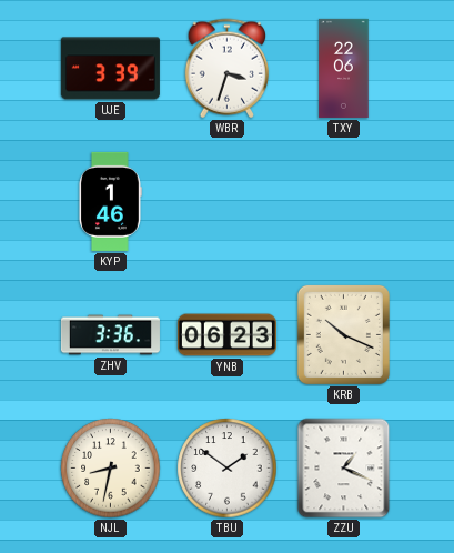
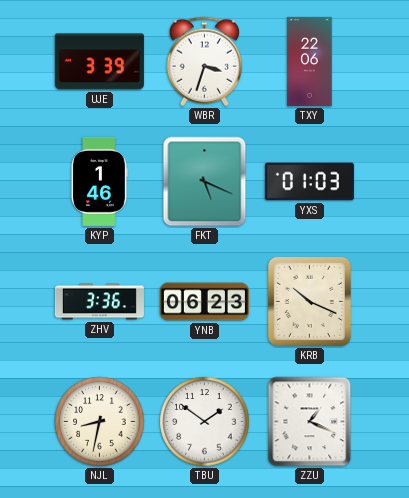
FKT: none -> 5:19
YXS: none -> 01:03
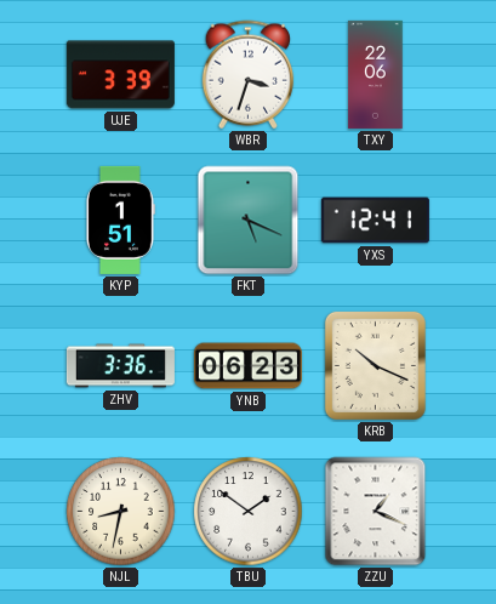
KYP: 1:46 -> 1:51
YXS: 01:03 -> 12:41
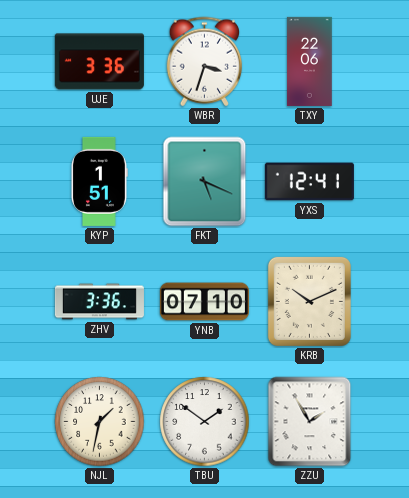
UJE: 3:39 -> 3:36
YNB: 06:23 -> 07:10
KRB: 10:19 -> 10:11
NJL: 8:32 -> 1:32
ZZU: 1:19 -> 1:55
